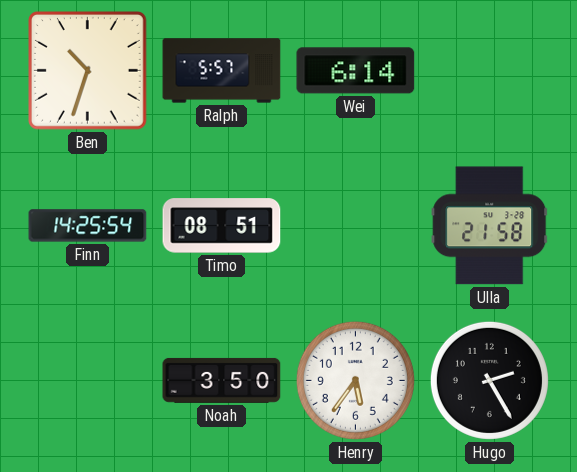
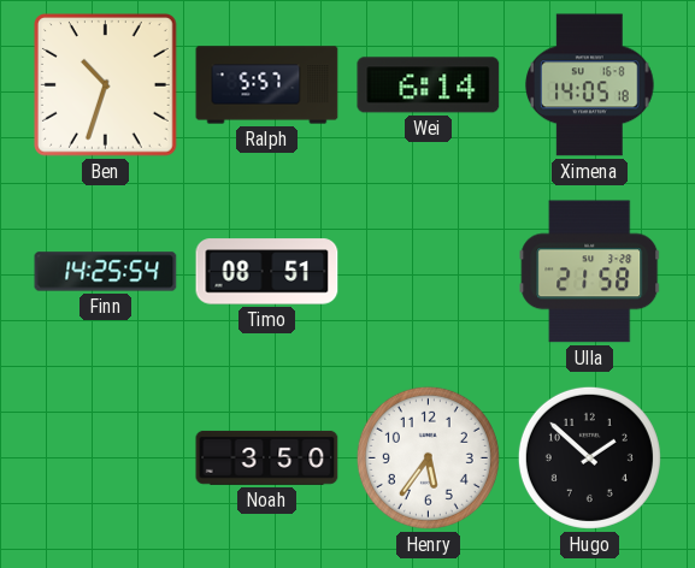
Ximena: none -> 14:05
Hugo: 2:25 -> 1:52
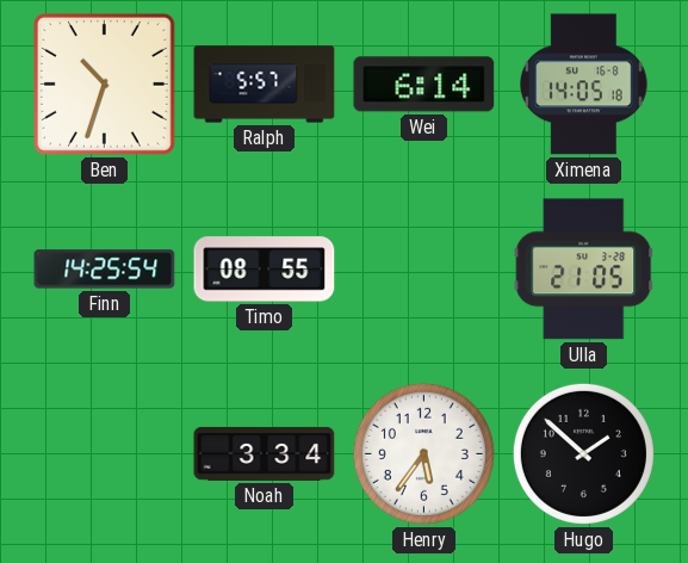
Timo: 08:51 -> 08:55
Ulla: 21:58 -> 21:05
Noah: 3:50 -> 3:34
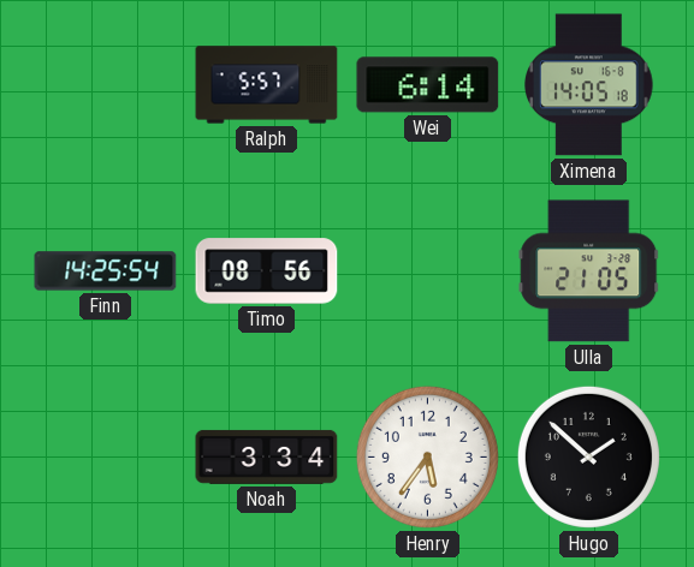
Ben: 10:33 -> none
Timo: 08:55 -> 08:56
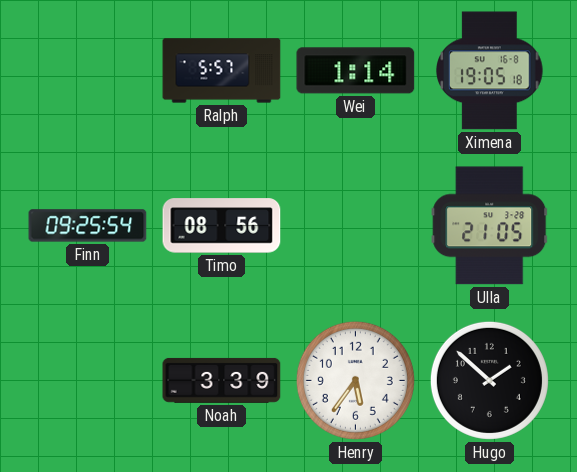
Wei: 6:14 -> 1:14
Ximena: 14:05 -> 19:05
Finn: 14:25 -> 09:25
Noah: 3:34 -> 3:39
